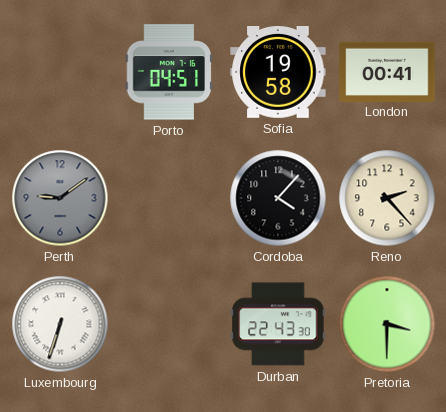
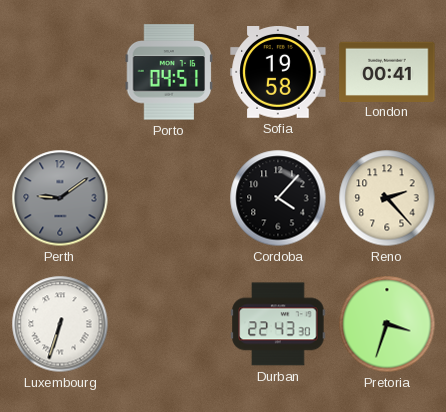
Pretoria: 3:30 -> 3:33
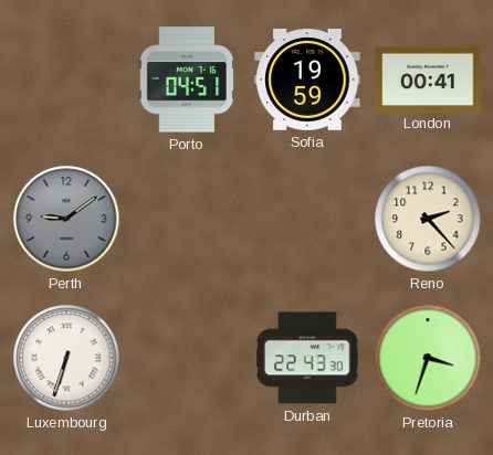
Sofia: 19:58 -> 19:59
Cordoba: 4:07 -> none
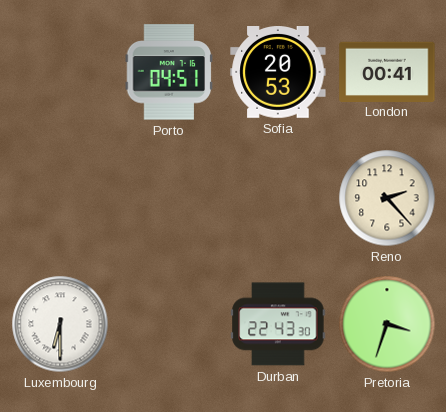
Sofia: 19:59 -> 20:53
Perth: 9:09 -> none
Luxembourg: 6:33 -> 6:30
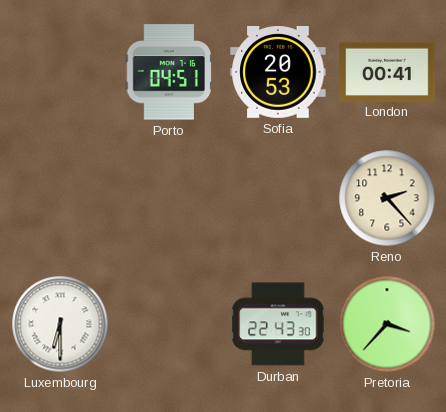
Pretoria: 3:33 -> 3:37
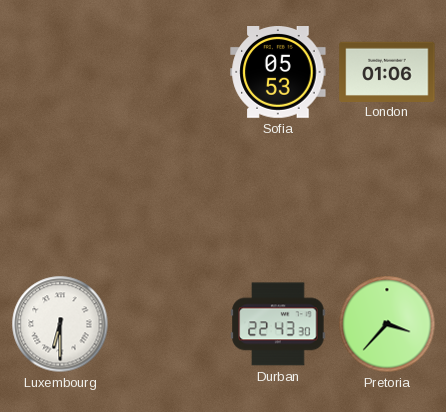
Porto: 04:51 -> none
Sofia: 20:53 -> 05:53
London: 00:41 -> 01:06
Reno: 2:23 -> none
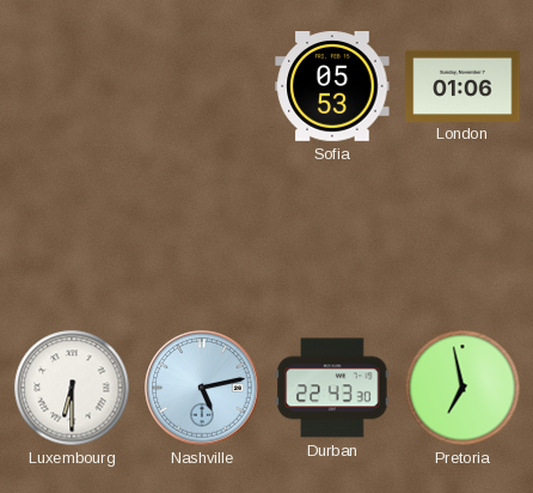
Nashville: none -> 5:13
Pretoria: 3:37 -> 6:58
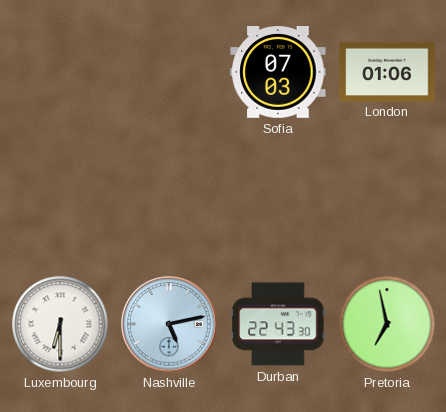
Sofia: 05:53 -> 07:03
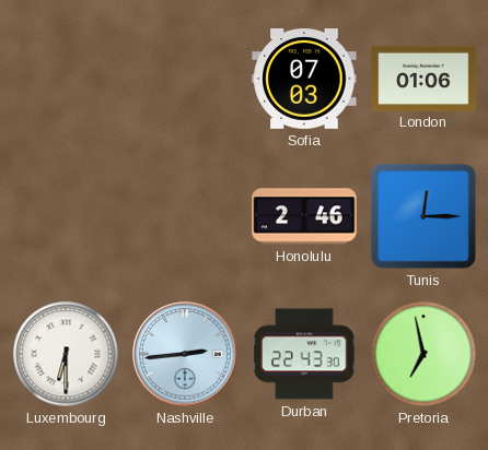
Honolulu: none -> 2:46
Tunis: none -> 12:15
Nashville: 5:13 -> 2:44
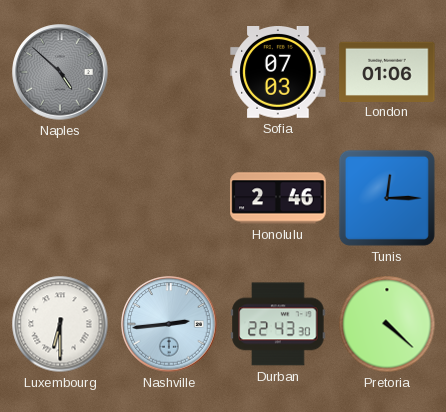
Naples: none -> 4:52
Pretoria: 6:58 -> 4:22
